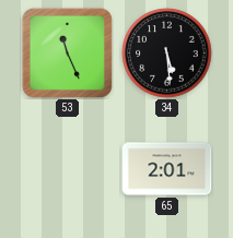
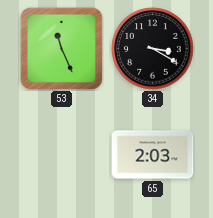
34: 5:29 -> 3:20
65: 2:01 -> 2:03
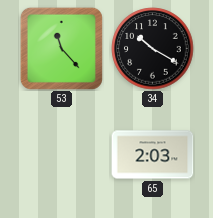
53: 11:26 -> 11:23
34: 3:20 -> 10:20
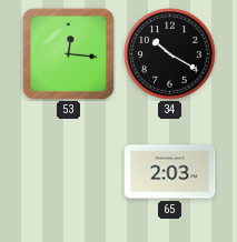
53: 11:23 -> 12:16
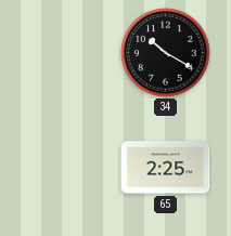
53: 12:16 -> none
65: 2:03 -> 2:25
